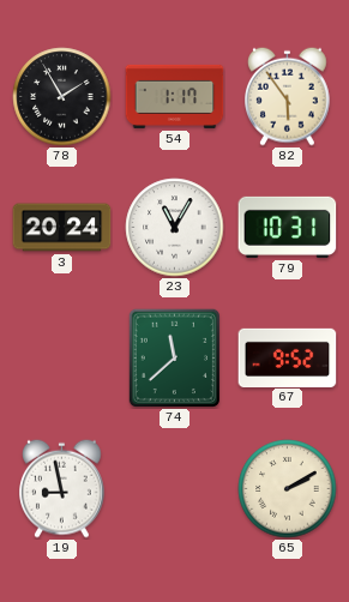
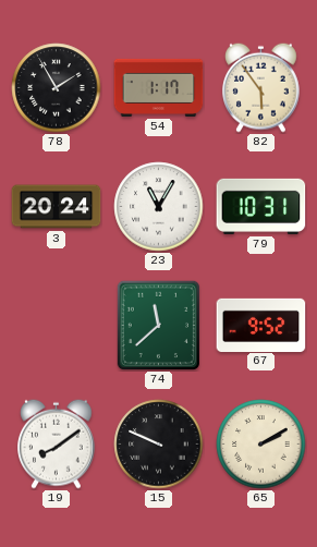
19: 8:58 -> 8:09
15: none -> 9:49
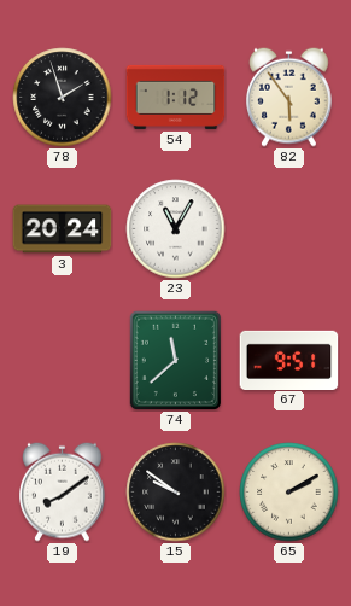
78: 1:55 -> 1:57
54: 1:17 -> 1:12
79: 10:31 -> none
67: 9:52 -> 9:51
15: 9:49 -> 9:51
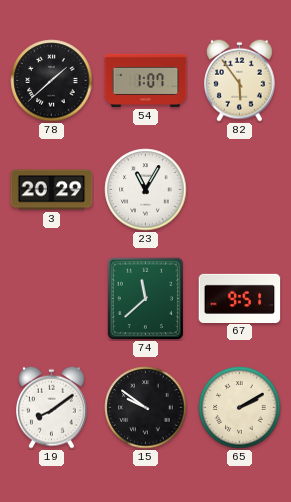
78: 1:57 -> 1:38
54: 1:12 -> 1:07
3: 20:24 -> 20:29
